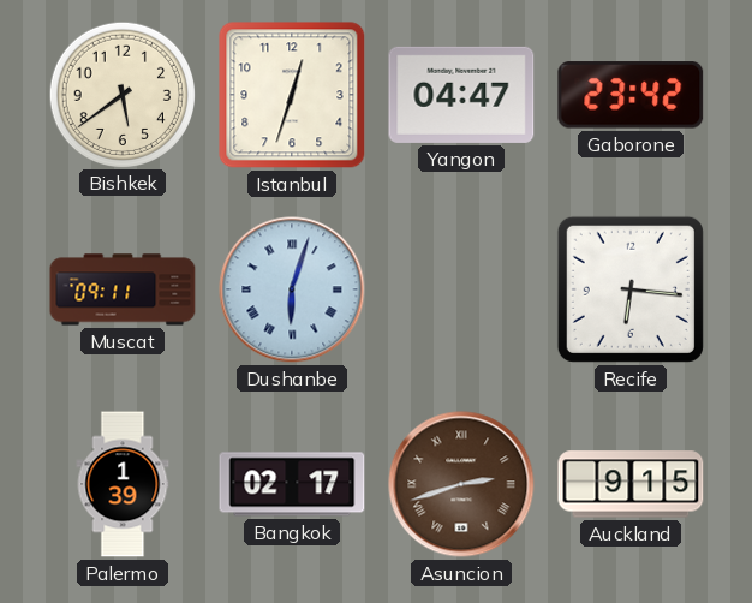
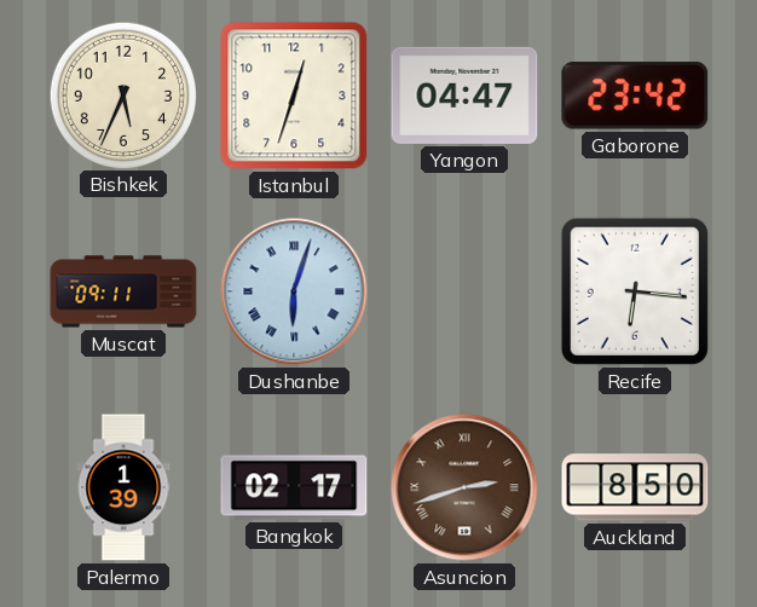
Bishkek: 5:39 -> 5:34
Auckland: 9:15 -> 8:50
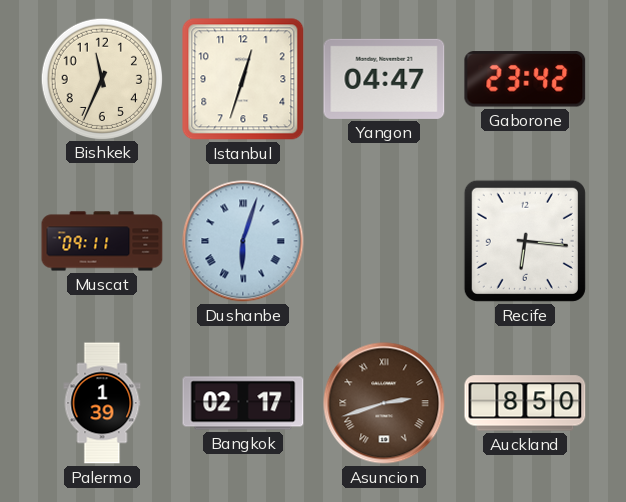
Bishkek: 5:34 -> 11:34
